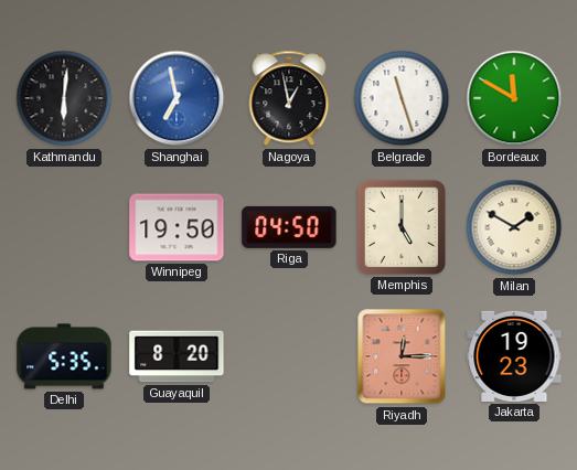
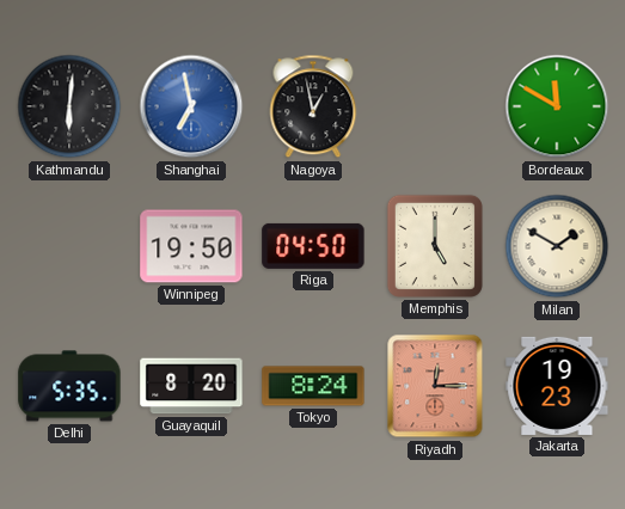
Belgrade: 11:27 -> none
Tokyo: none -> 8:24
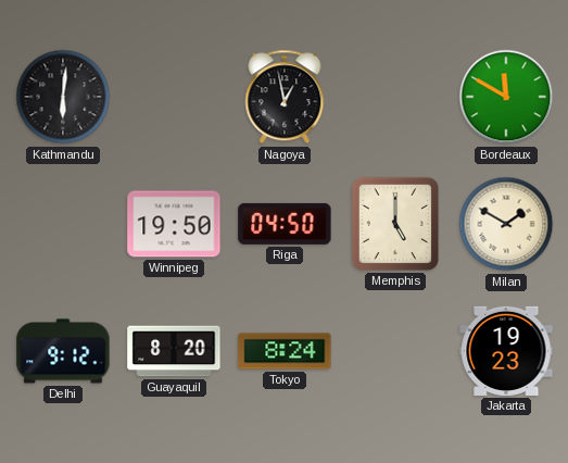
Shanghai: 6:58 -> none
Delhi: 5:35 -> 9:12
Riyadh: 12:15 -> none
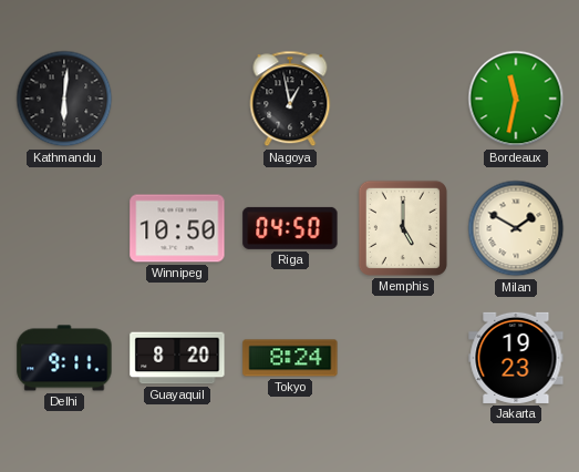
Bordeaux: 11:50 -> 11:32
Winnipeg: 19:50 -> 10:50
Delhi: 9:12 -> 9:11
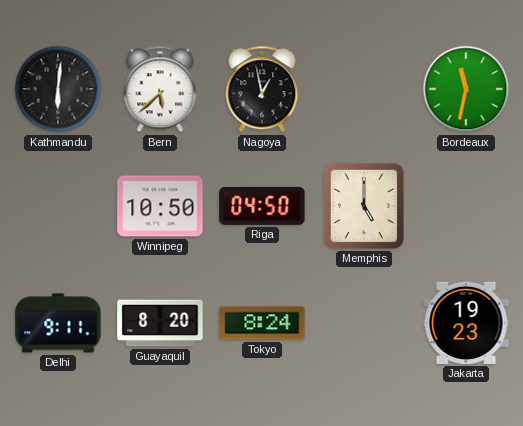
Bern: none -> 5:38
Milan: 1:50 -> none
